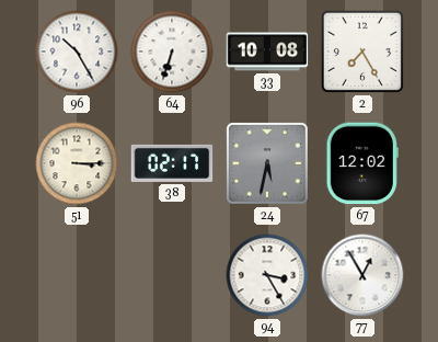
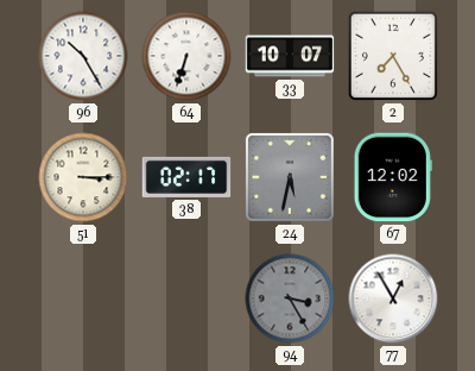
33: 10:08 -> 10:07
94 dial: white -> grey
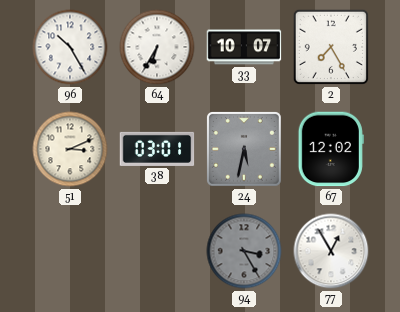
64: 6:33 -> 6:35
51: 3:15 -> 3:11
38: 02:17 -> 03:01
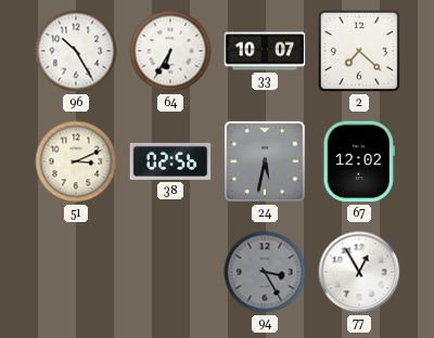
2: 7:25 -> 7:22
38: 03:01 -> 02:56
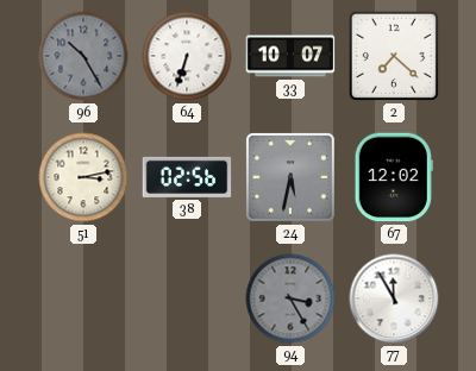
96 dial: white -> grey
64: 6:35 -> 6:33
51: 3:11 -> 3:13
77: 12:55 -> 11:55
